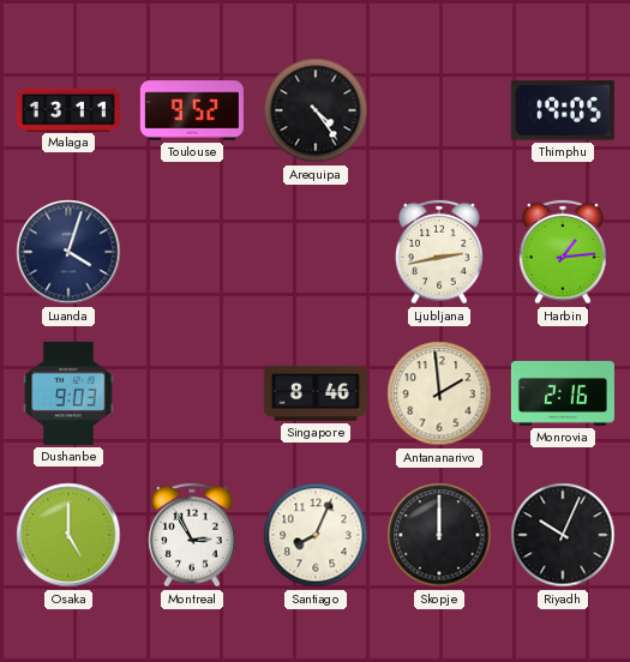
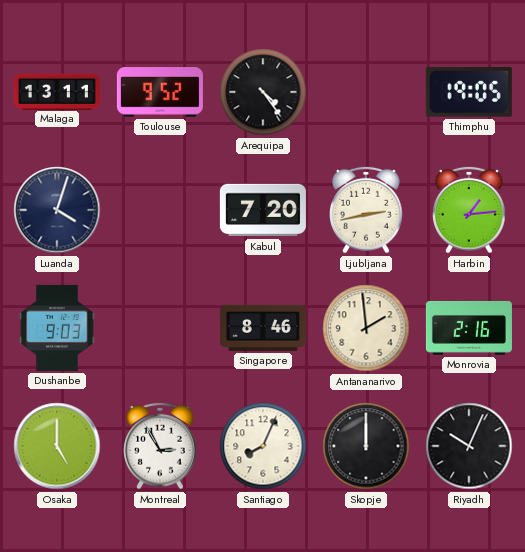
Kabul: none -> 7:20
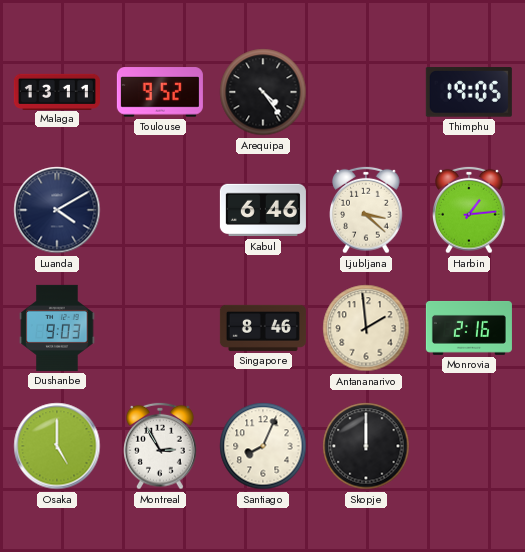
Luanda: 4:03 -> 4:10
Kabul: 7:20 -> 6:46
Ljubljana: 2:43 -> 3:22
Riyadh: 10:04 -> none
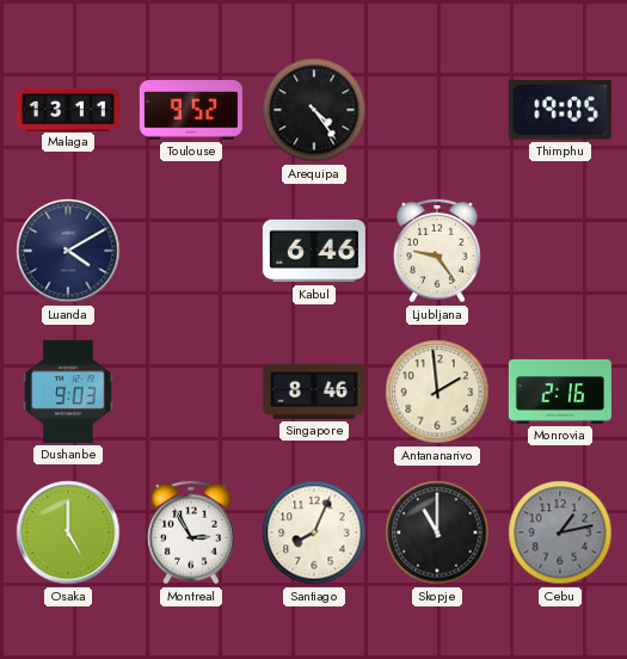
Ljubljana: 3:22 -> 9:24
Harbin: 1:14 -> none
Skopje: 12:00 -> 11:00
Cebu: none -> 1:13
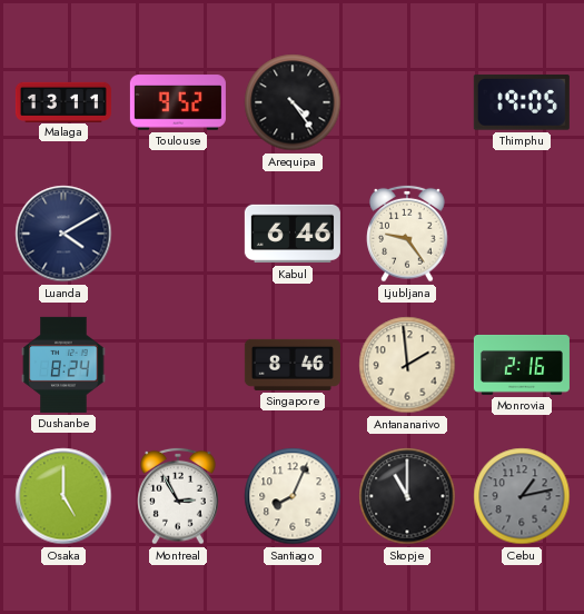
Dushanbe: 9:03 -> 8:24
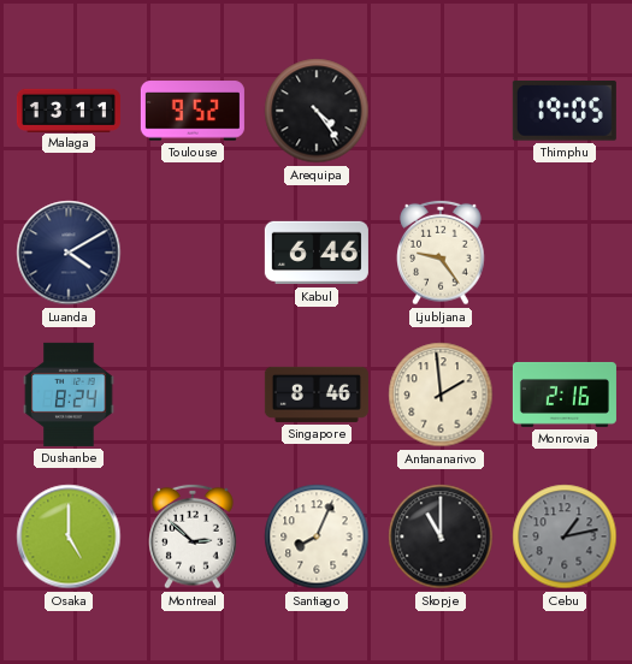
Montreal: 2:55 -> 2:52
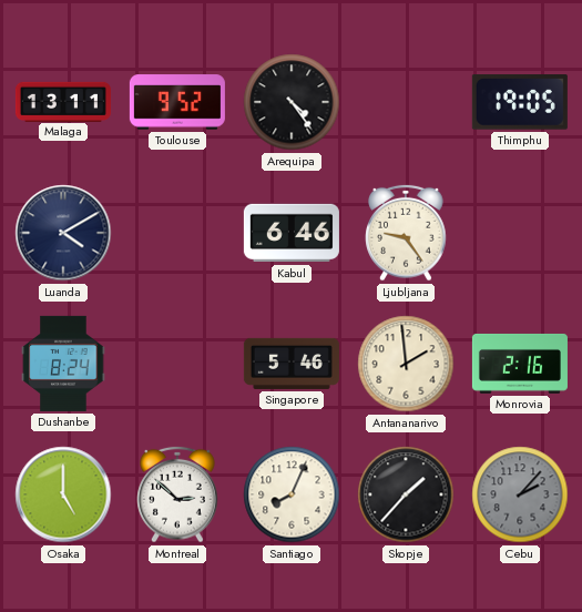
Singapore: 8:46 -> 5:46
Skopje: 11:00 -> 1:37
Cebu: 1:13 -> 2:07
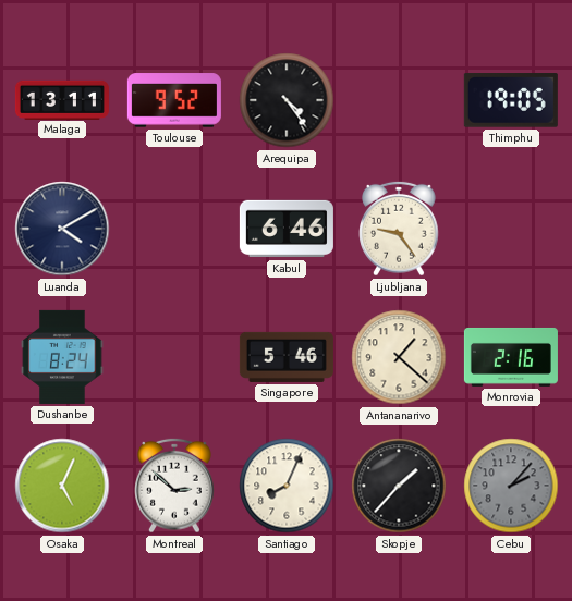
Antananarivo: 1:59 -> 1:22
Osaka: 5:00 -> 5:04
